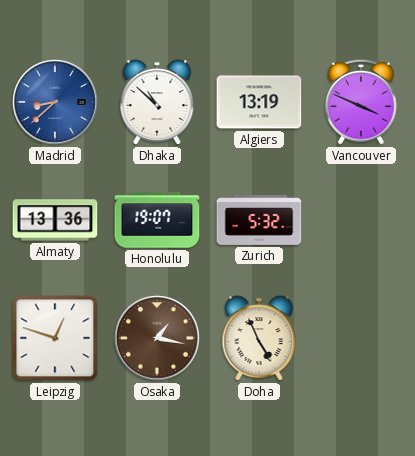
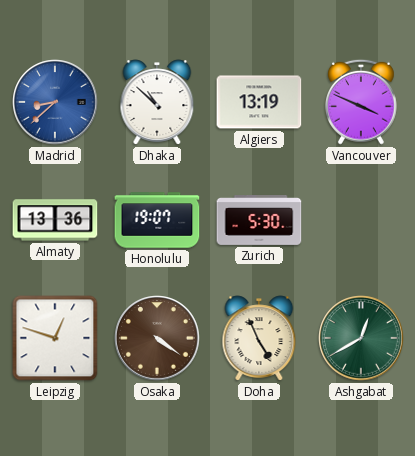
Zurich: 5:32 -> 5:30
Osaka: 1:17 -> 4:21
Ashgabat: none -> 12:40
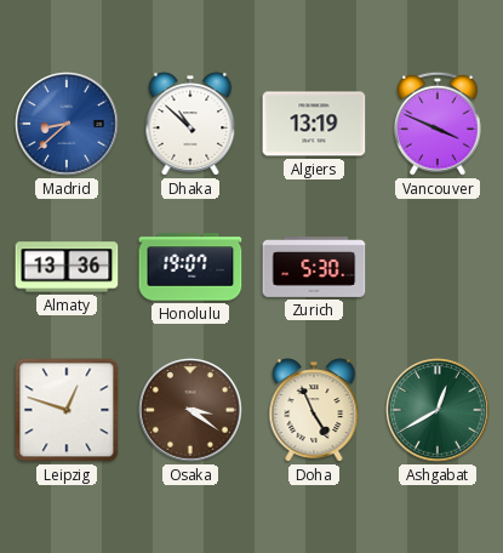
Osaka: 4:21 -> 3:21
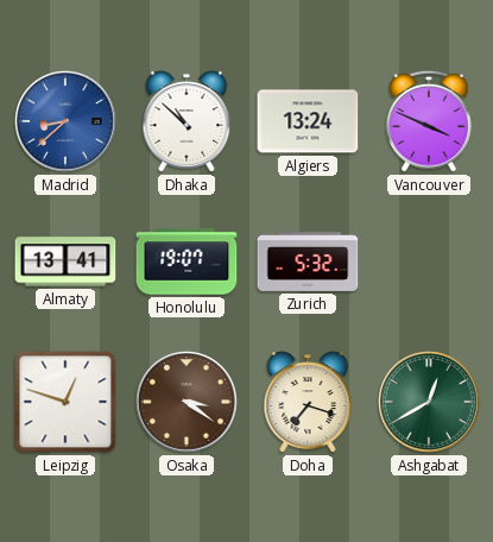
Algiers: 13:19 -> 13:24
Almaty: 13:36 -> 13:41
Zurich: 5:30 -> 5:32
Doha: 4:56 -> 7:18
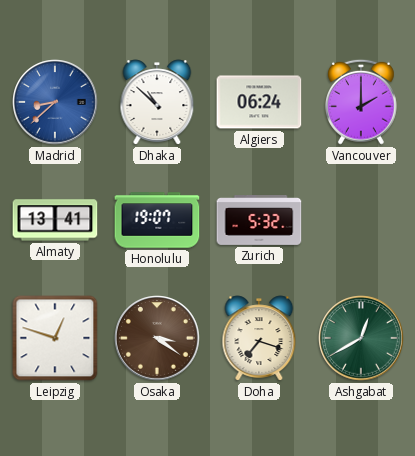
Algiers: 13:24 -> 06:24
Vancouver: 3:49 -> 2:00
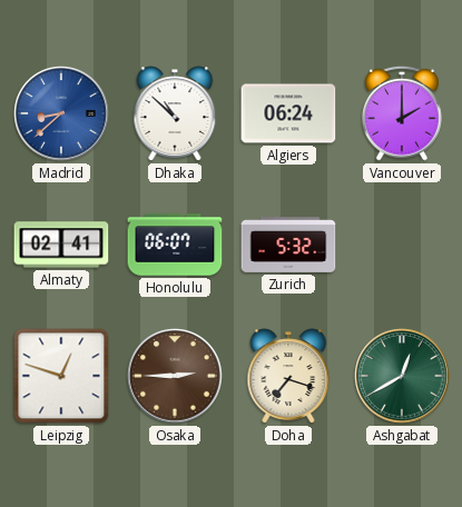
Almaty: 13:41 -> 02:41
Honolulu: 19:07 -> 06:07
Osaka: 3:21 -> 2:45
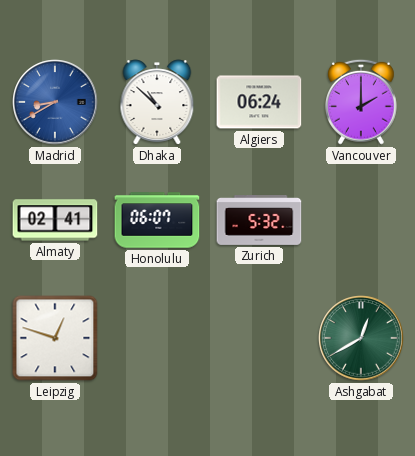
Madrid: 8:38 -> 8:40
Osaka: 2:45 -> none
Doha: 7:18 -> none
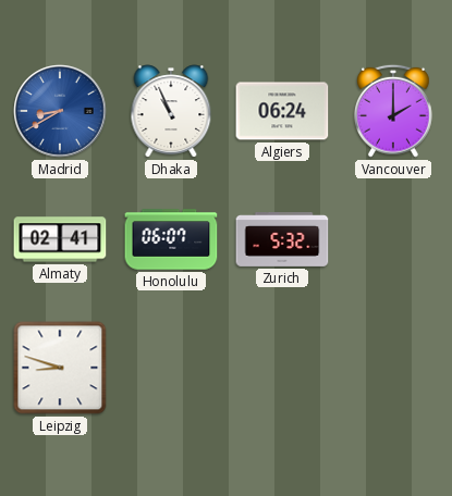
Dhaka: 10:52 -> 10:56
Leipzig: 12:48 -> 8:48
Ashgabat: 12:40 -> none
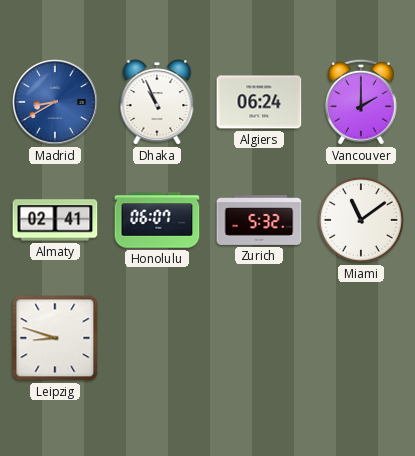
Miami: none -> 11:09
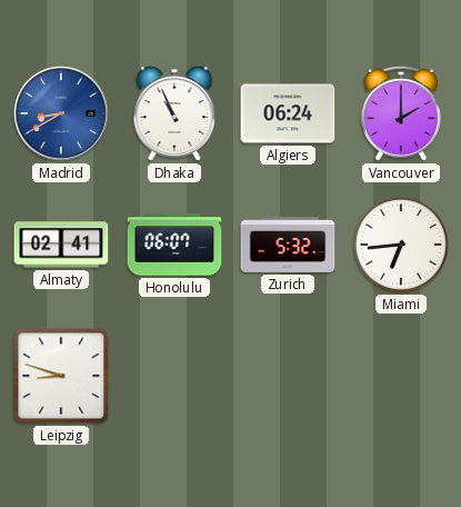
Miami: 11:09 -> 6:44
